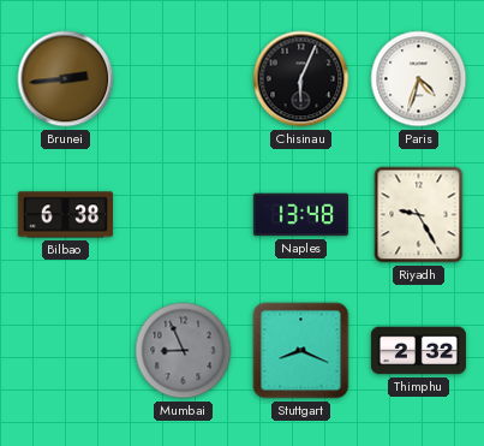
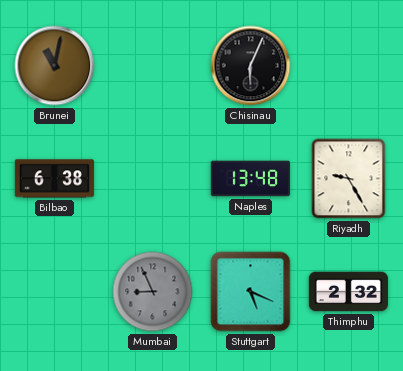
Brunei: 2:44 -> 11:02
Paris: 4:33 -> none
Stuttgart: 8:19 -> 5:19
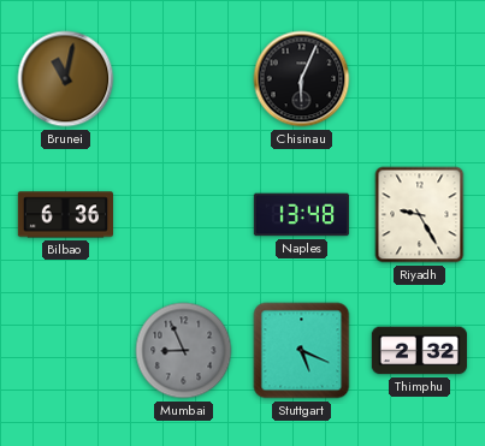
Bilbao: 6:38 -> 6:36
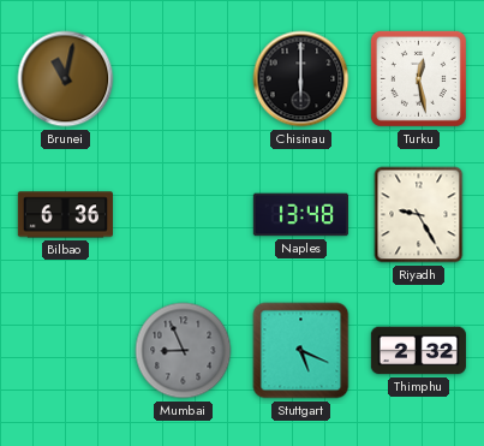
Chisinau: 6:04 -> 6:00
Turku: none -> 12:28
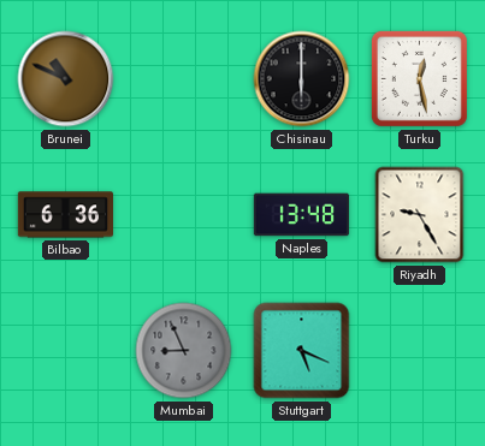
Brunei: 11:02 -> 10:49
Thimphu: 2:32 -> none
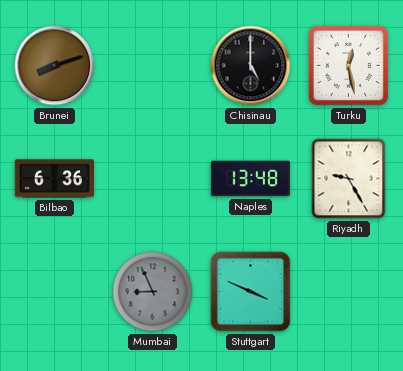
Brunei: 10:49 -> 8:12
Chisinau: 6:00 -> 5:00
Stuttgart: 5:19 -> 3:49
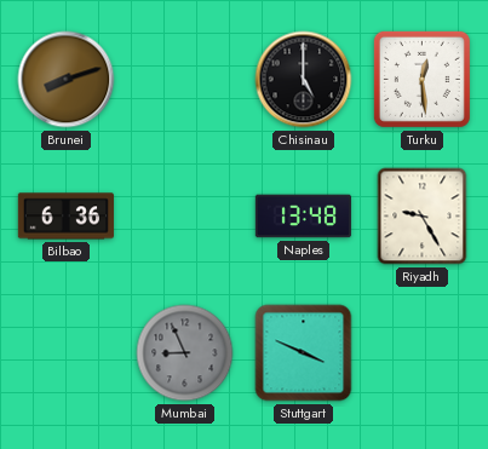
Turku: 12:28 -> 12:29
